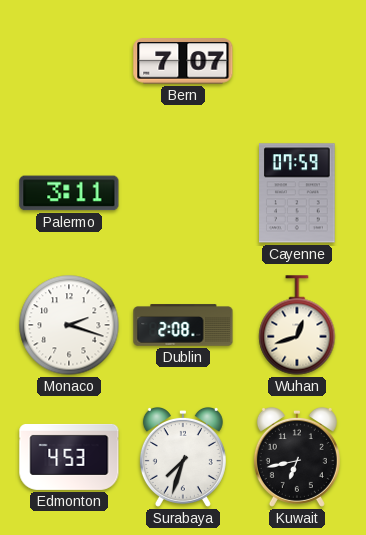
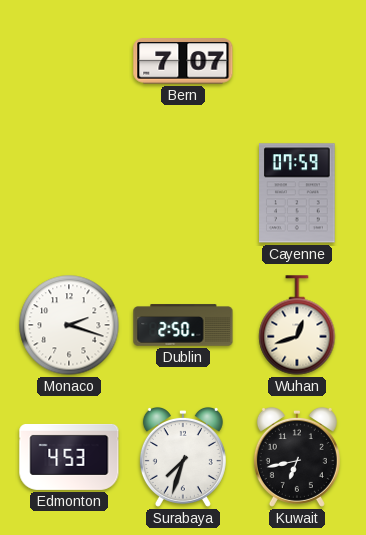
Palermo: 3:11 -> none
Dublin: 2:08 -> 2:50
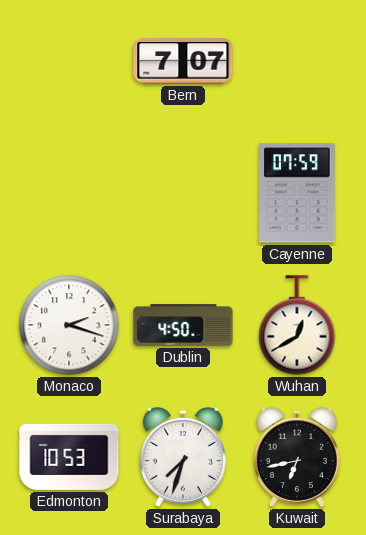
Dublin: 2:50 -> 4:50
Wuhan: 12:42 -> 12:40
Edmonton: 4:53 -> 10:53
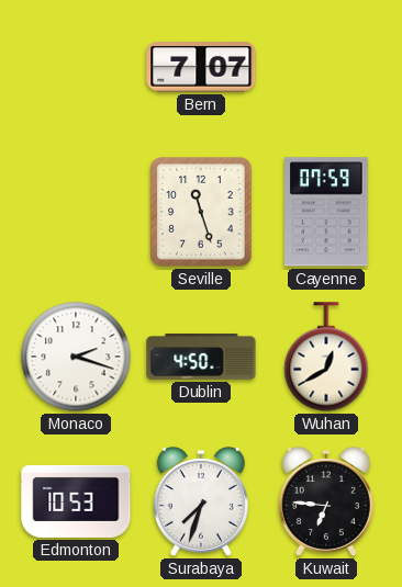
Seville: none -> 11:27
Kuwait: 6:43 -> 6:46
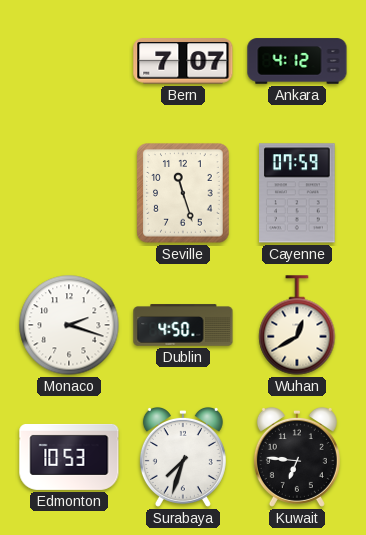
Ankara: none -> 4:12
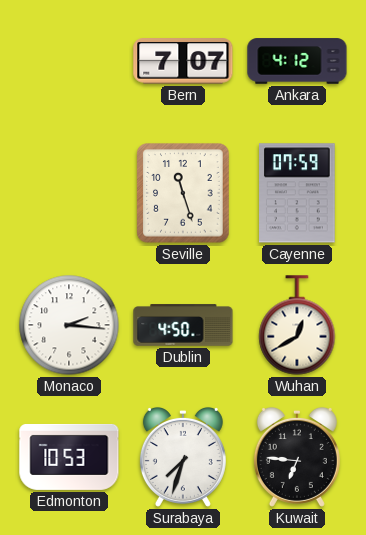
Monaco: 2:18 -> 2:16
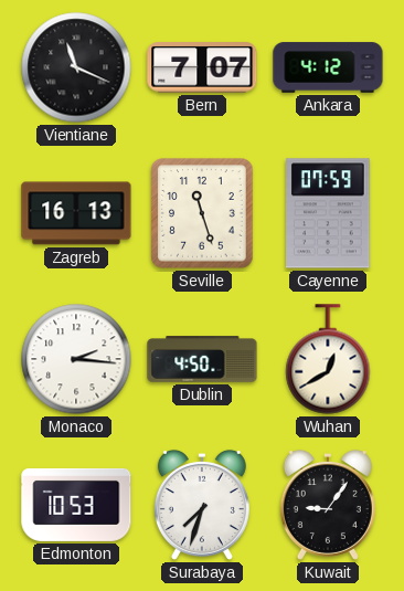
Vientiane: none -> 11:19
Zagreb: none -> 16:13
Kuwait: 6:46 -> 9:06
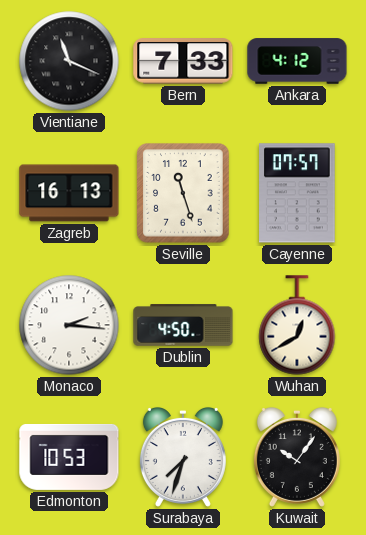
Bern: 7:07 -> 7:33
Cayenne: 07:59 -> 07:57
Kuwait: 9:06 -> 10:06
